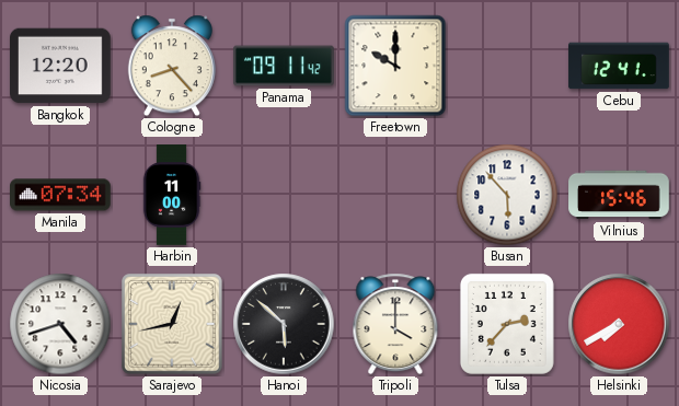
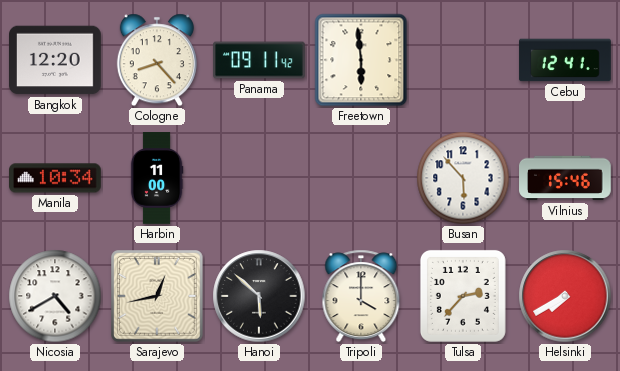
Freetown: 10:00 -> 5:59
Manila: 07:34 -> 10:34
Nicosia: 4:42 -> 4:40
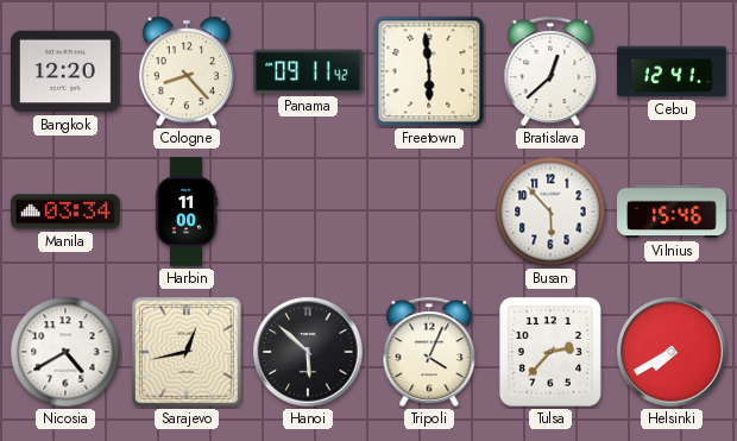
Bratislava: none -> 12:38
Manila: 10:34 -> 03:34
Tripoli: 4:00 -> 4:04
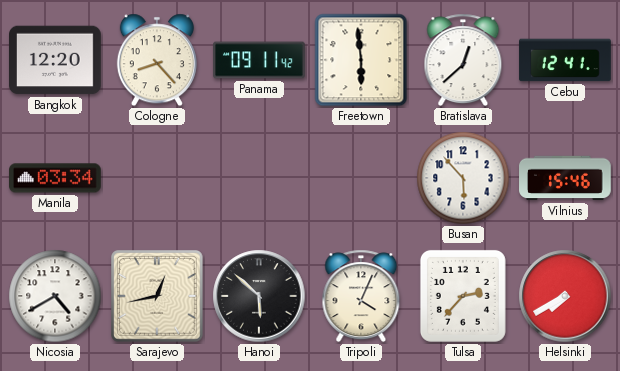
Harbin: 11:00 -> none
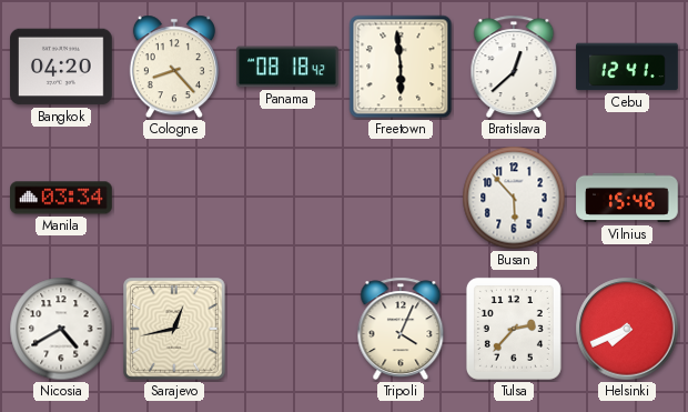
Bangkok: 12:20 -> 04:20
Panama: 09:11 -> 08:18
Hanoi: 5:52 -> none
Helsinki: 7:40 -> 7:41
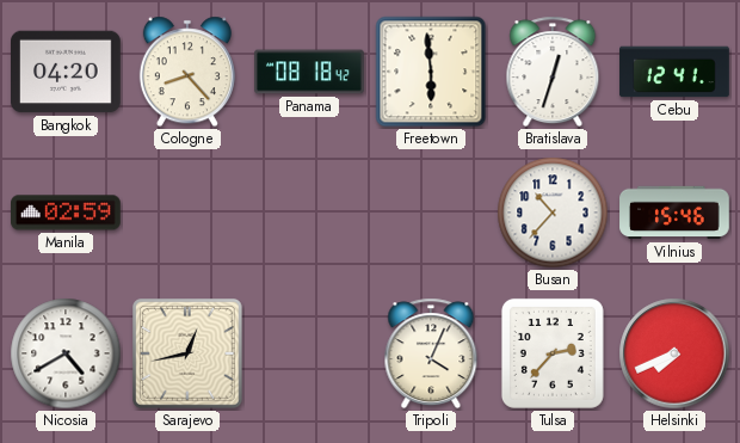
Bratislava: 12:38 -> 12:33
Manila: 03:34 -> 02:59
Busan: 5:53 -> 10:37
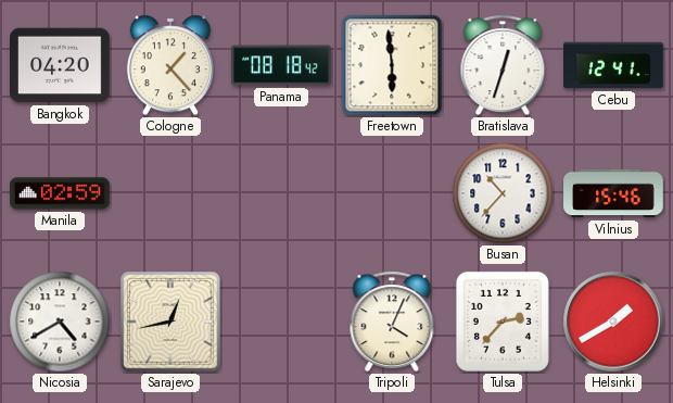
Cologne: 8:23 -> 1:23
Helsinki: 7:41 -> 1:40
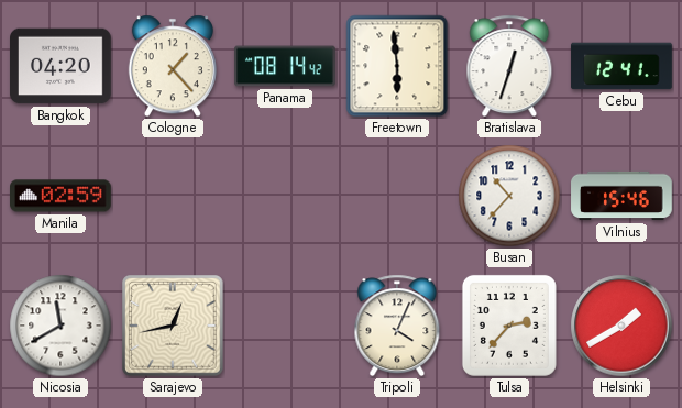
Panama: 08:18 -> 08:14
Nicosia: 4:40 -> 11:40
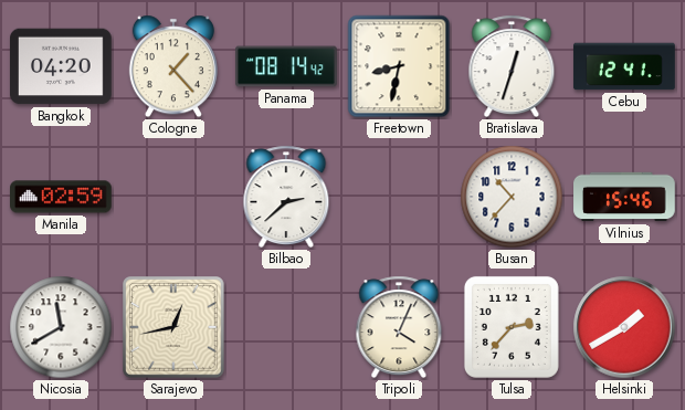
Freetown: 5:59 -> 8:32
Bilbao: none -> 2:38
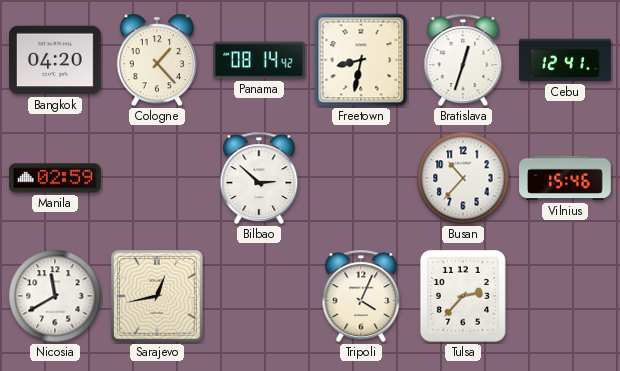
Bilbao: 2:38 -> 2:52
Helsinki: 1:40 -> none
